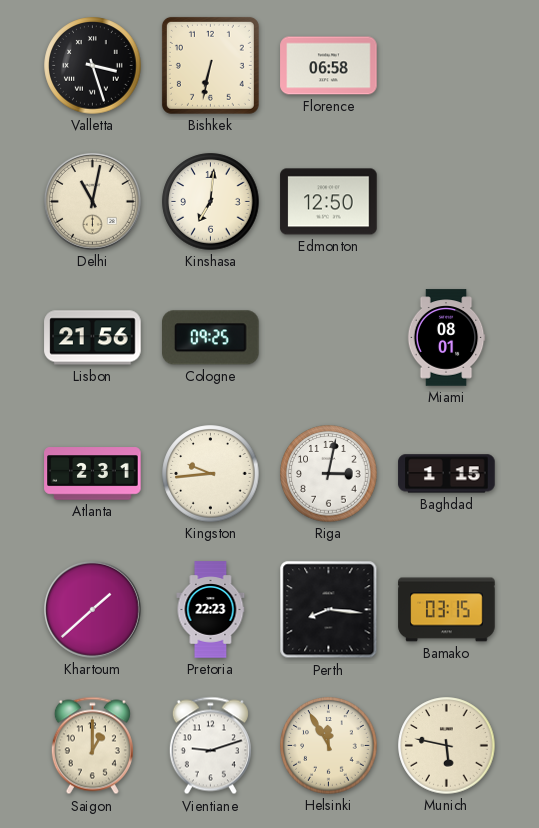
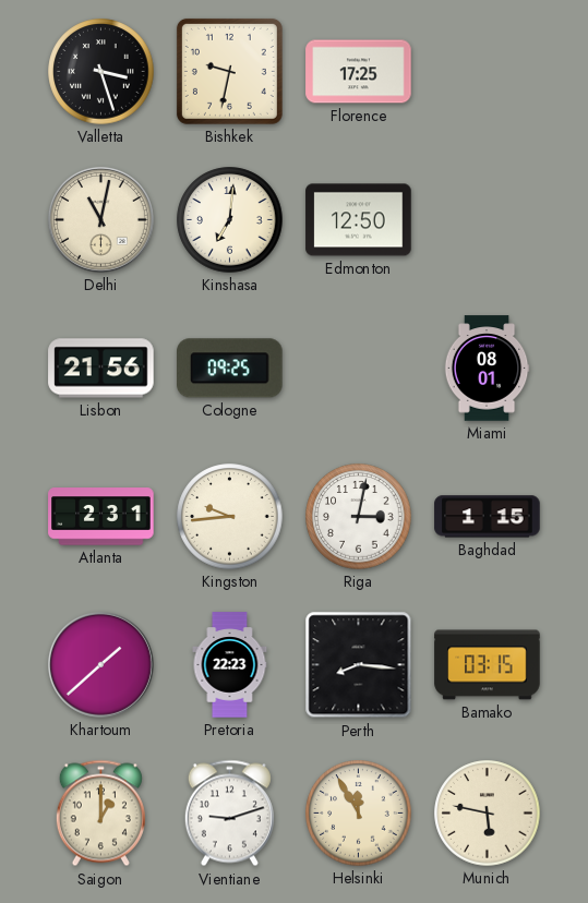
Bishkek: 6:32 -> 9:32
Florence: 06:58 -> 17:25
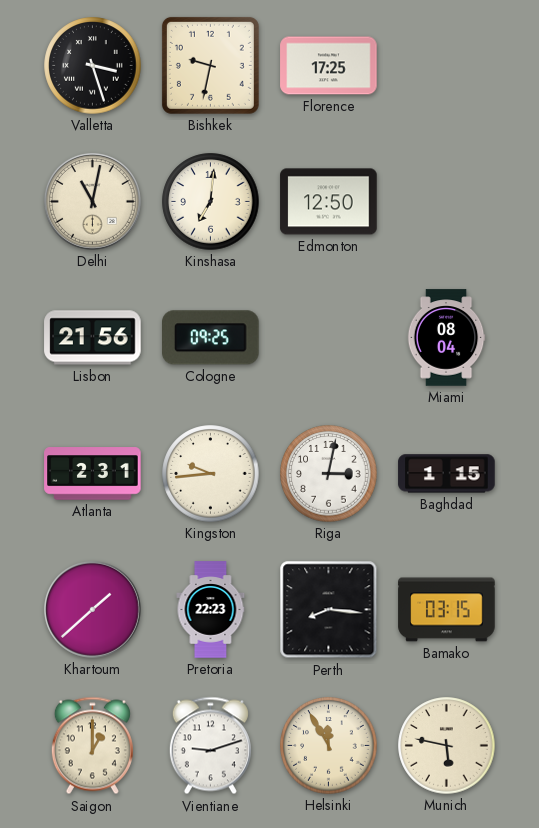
Miami: 08:01 -> 08:04
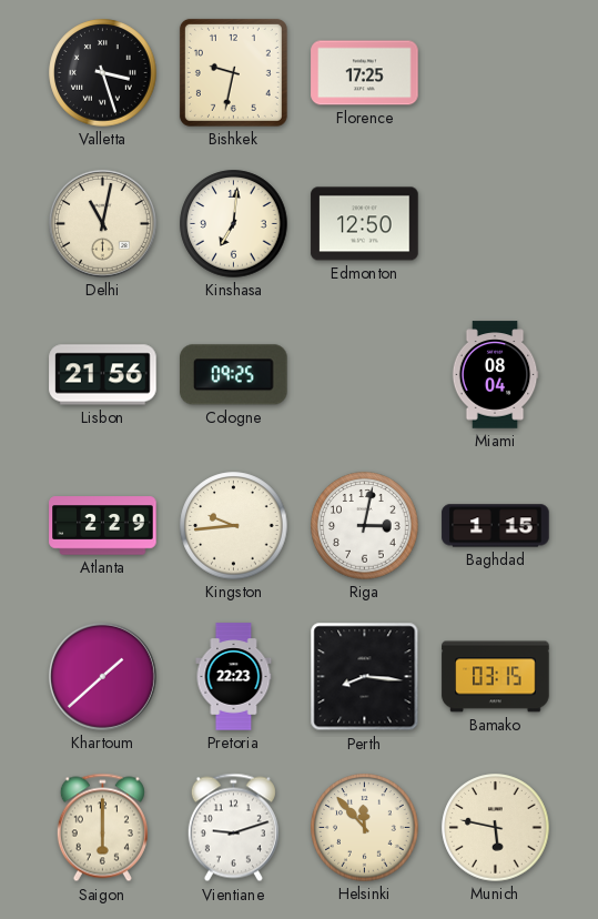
Atlanta: 2:31 -> 2:29
Saigon: 1:00 -> 6:00
Helsinki: 11:55 -> 11:53
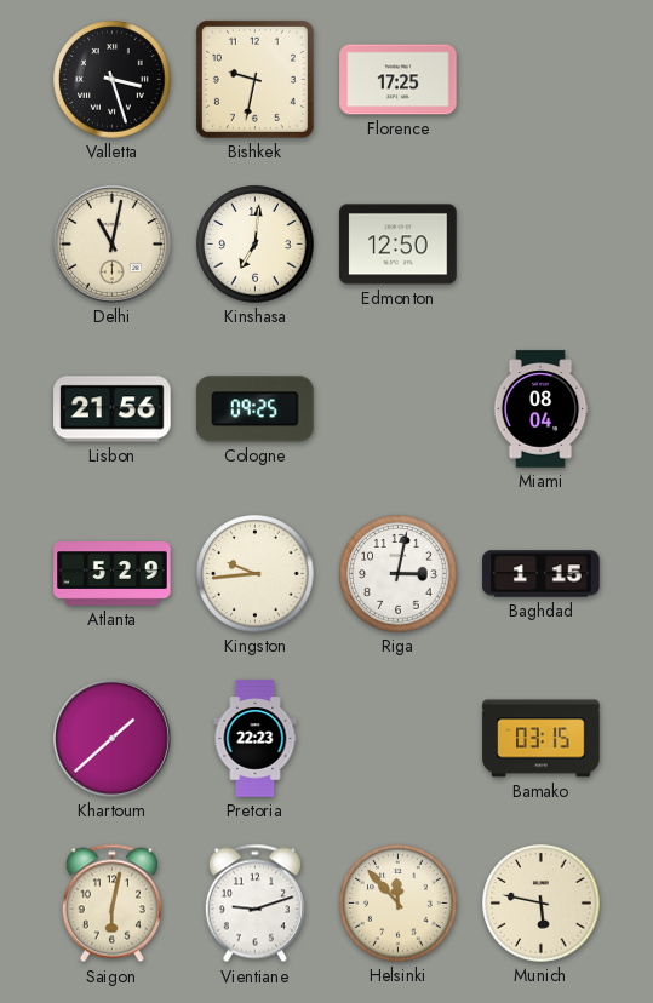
Atlanta: 2:29 -> 5:29
Perth: 8:16 -> none
Saigon: 6:00 -> 6:02
